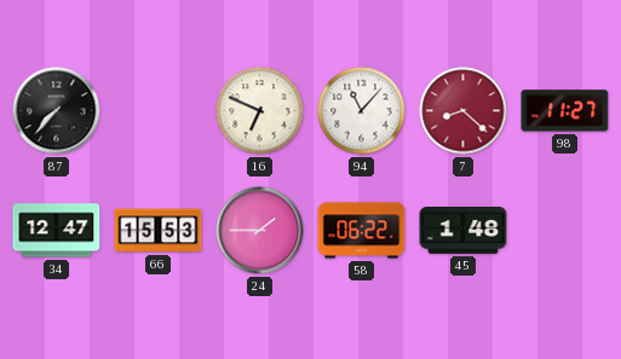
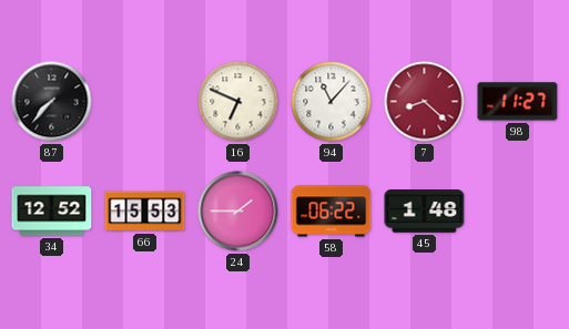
34: 12:47 -> 12:52
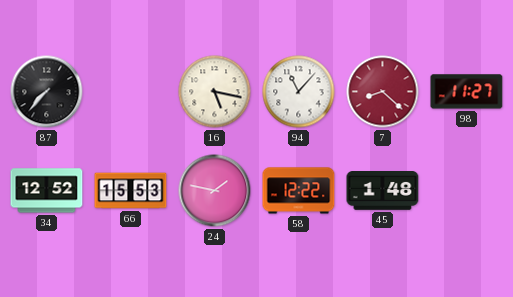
16: 6:49 -> 5:17
24: 1:45 -> 1:47
58: 06:22 -> 12:22
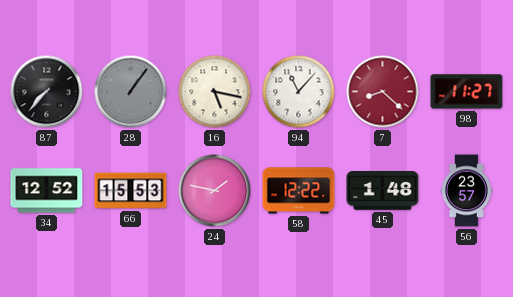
28: none -> 1:06
56: none -> 23:57
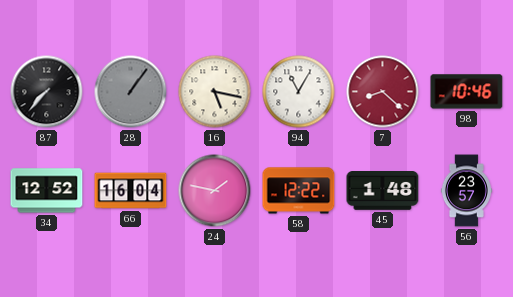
94: 11:07 -> 11:05
98: 11:27 -> 10:46
66: 15:53 -> 16:04
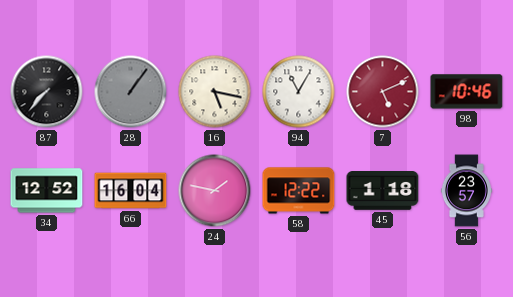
7: 8:22 -> 5:11
45: 1:48 -> 1:18
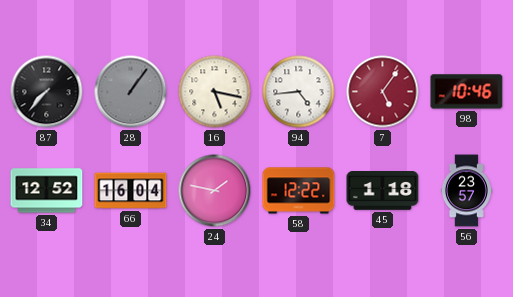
94: 11:05 -> 4:44
7: 5:11 -> 5:06
